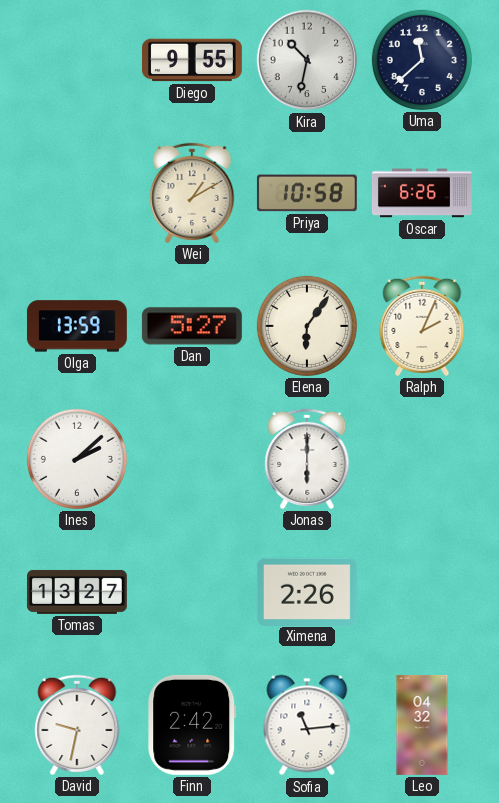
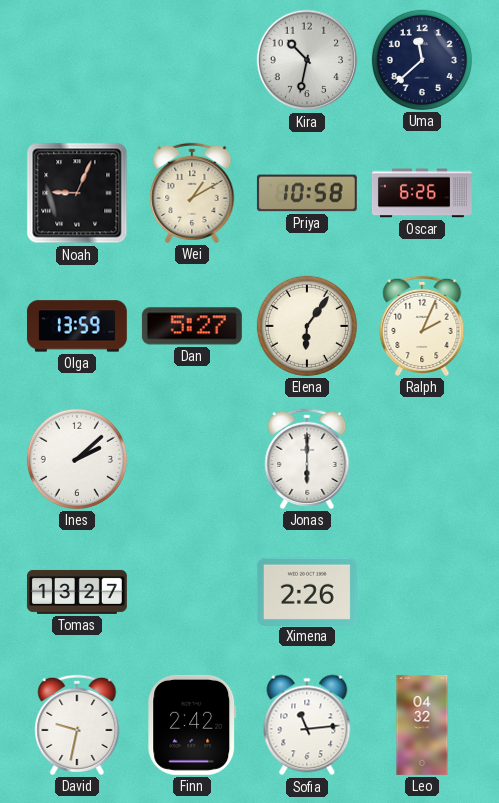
Diego: 9:55 -> none
Noah: none -> 9:04
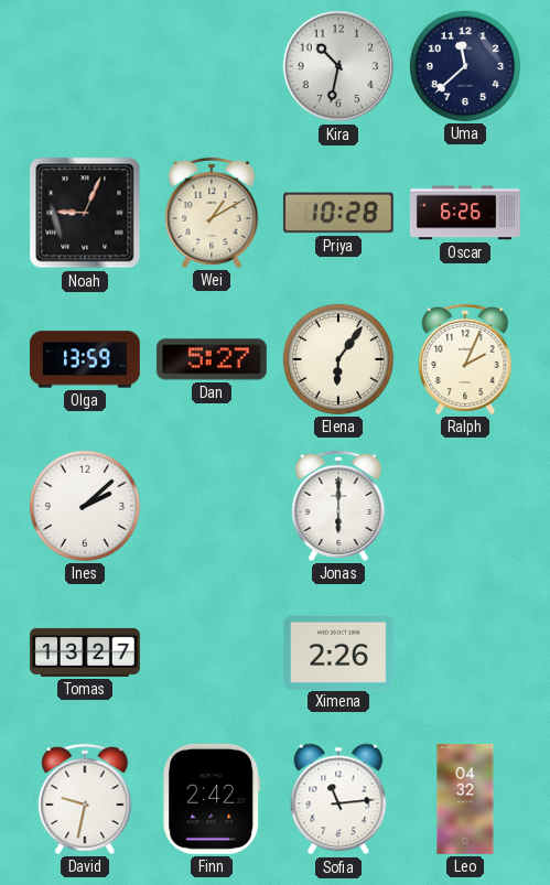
Priya: 10:58 -> 10:28
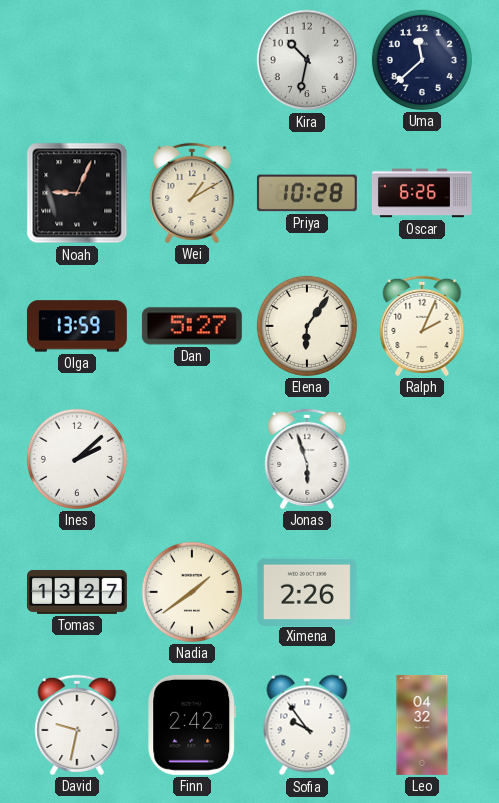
Jonas: 6:00 -> 5:57
Nadia: none -> 1:39
Sofia: 11:14 -> 9:54
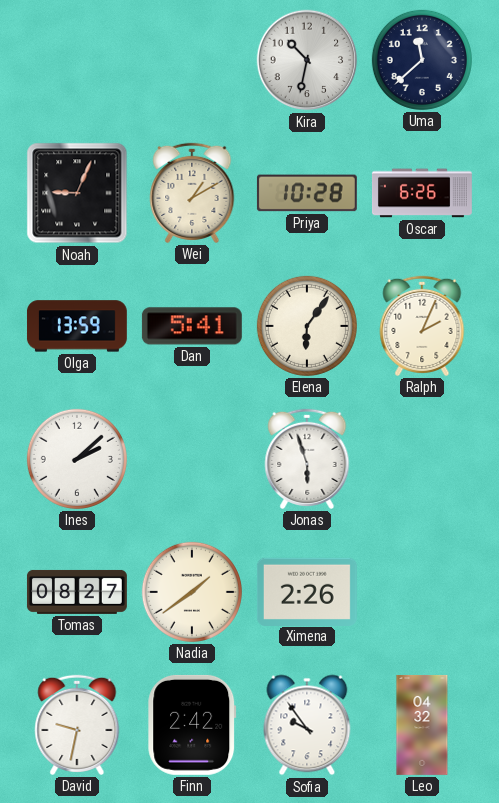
Dan: 5:27 -> 5:41
Tomas: 13:27 -> 08:27
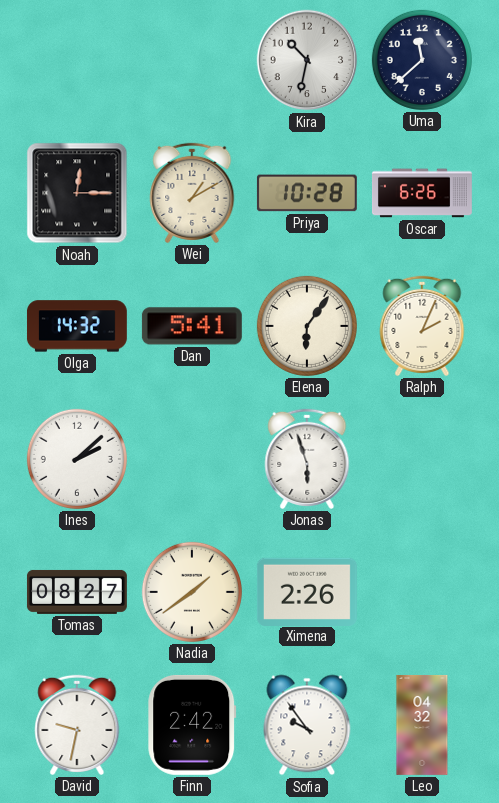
Noah: 9:04 -> 12:15
Olga: 13:59 -> 14:32
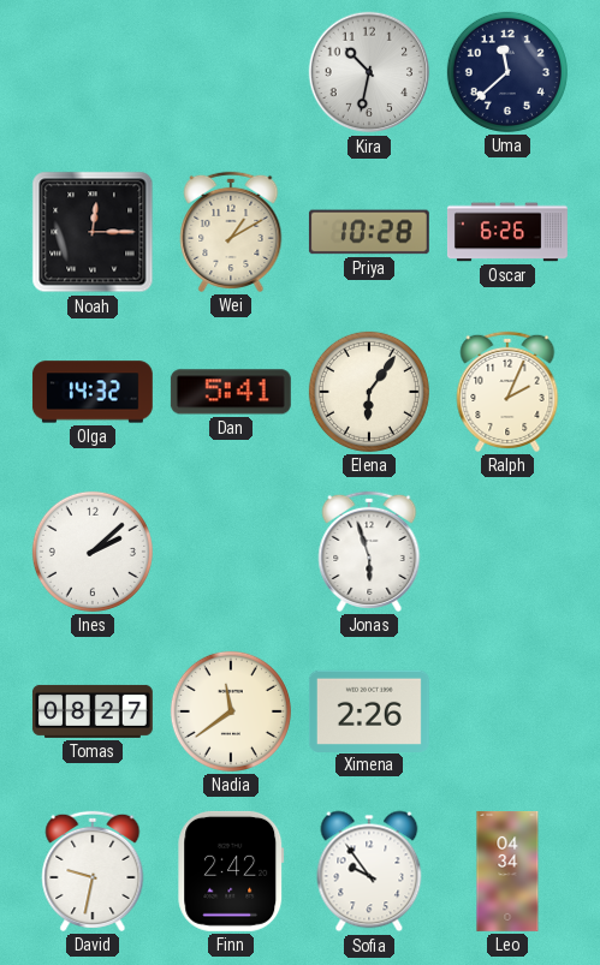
Nadia: 1:39 -> 11:39
Leo: 04:32 -> 04:34
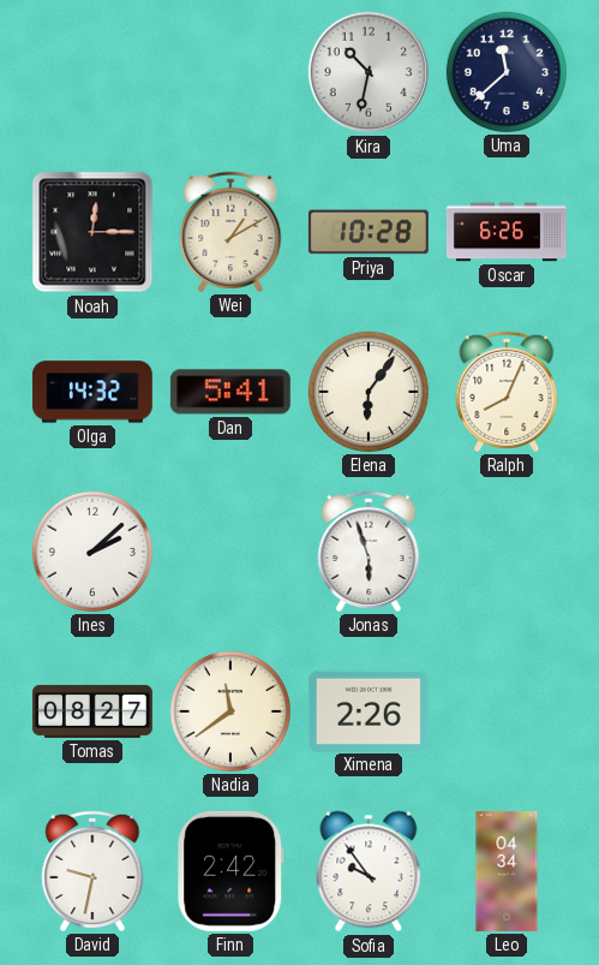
Ralph: 2:04 -> 8:04
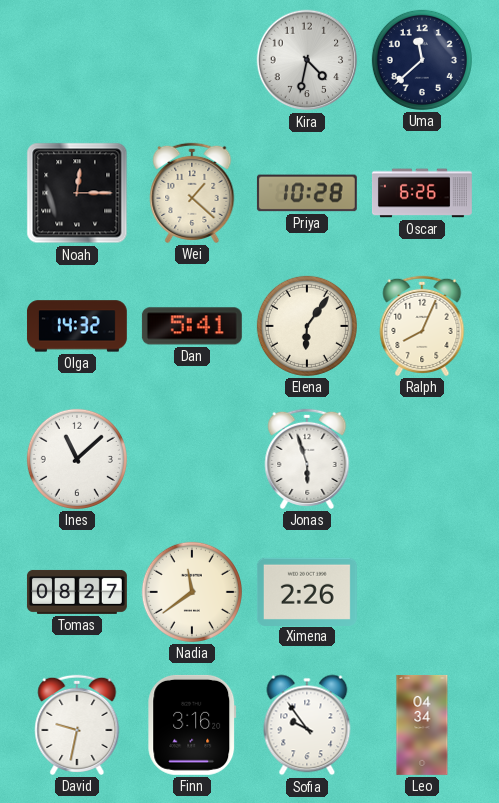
Kira: 10:32 -> 4:32
Wei: 1:10 -> 1:22
Ines: 2:08 -> 11:08
Finn: 2:42 -> 3:16
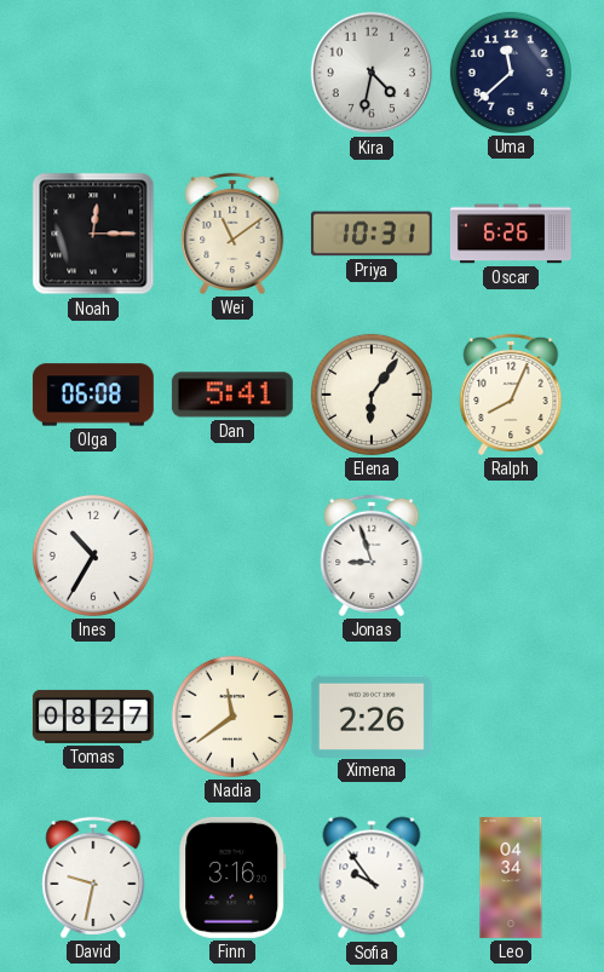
Wei: 1:22 -> 11:09
Priya: 10:28 -> 10:31
Olga: 14:32 -> 06:08
Ines: 11:08 -> 10:35
Jonas: 5:57 -> 8:57
